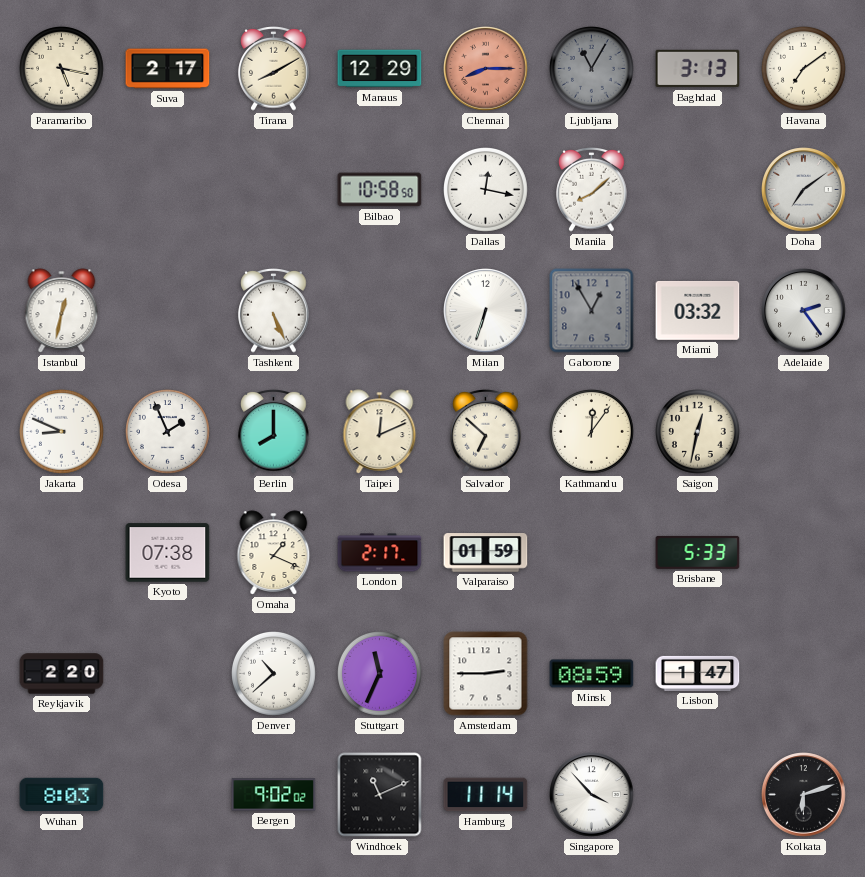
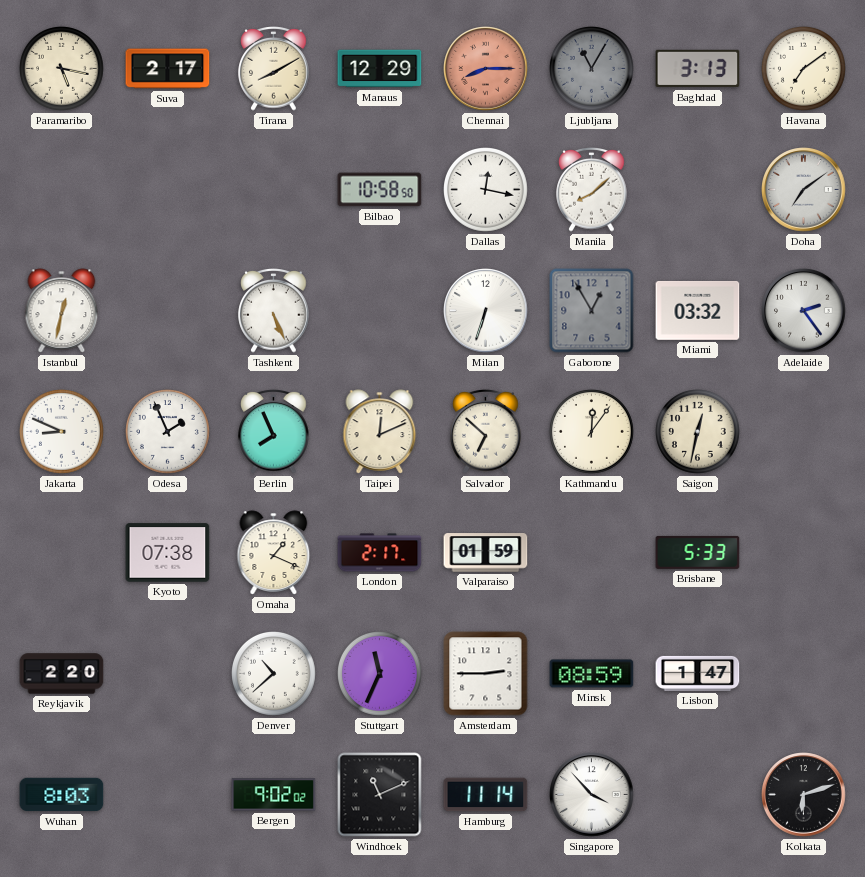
Berlin: 8:00 -> 7:56
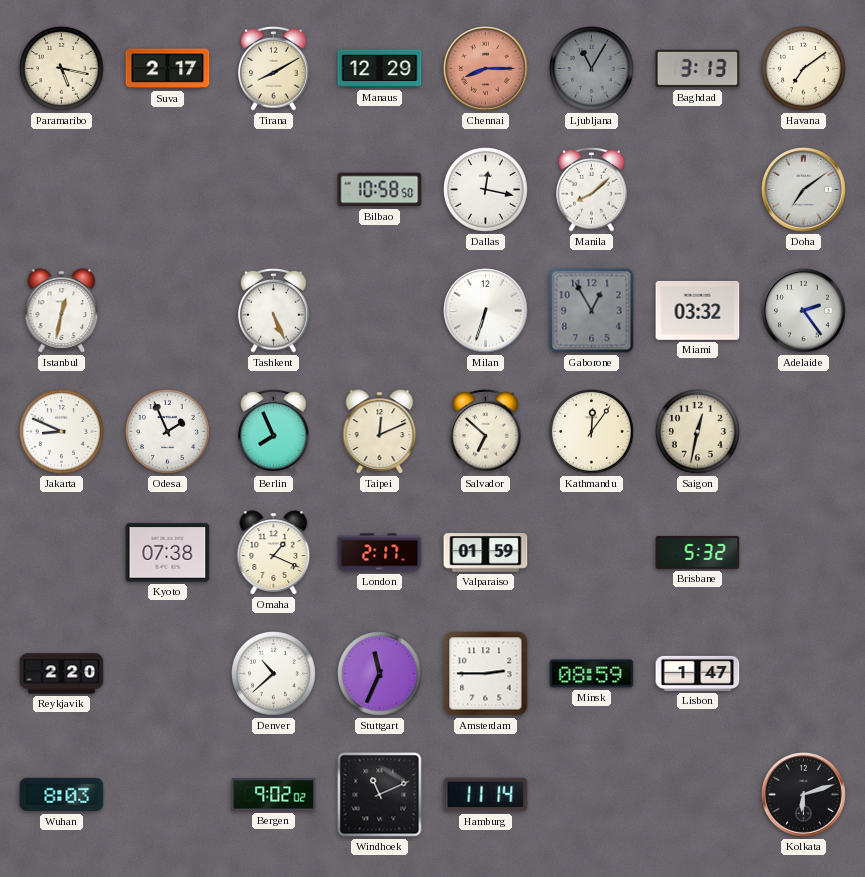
Brisbane: 5:33 -> 5:32
Singapore: 3:53 -> none
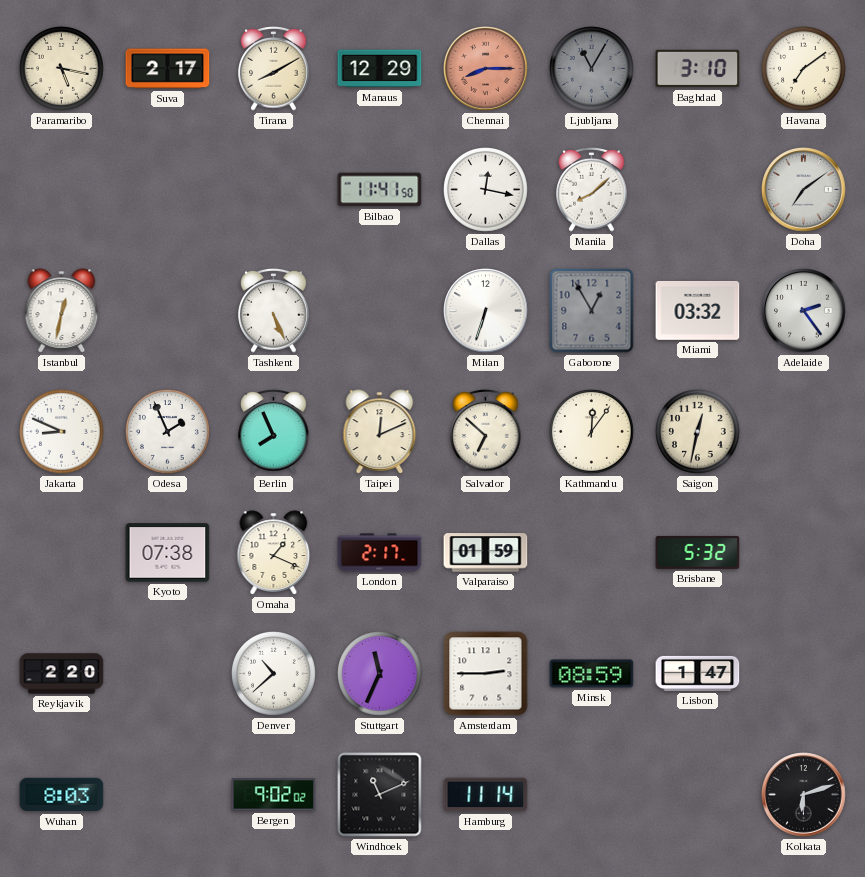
Baghdad: 3:13 -> 3:10
Bilbao: 10:58 -> 11:41
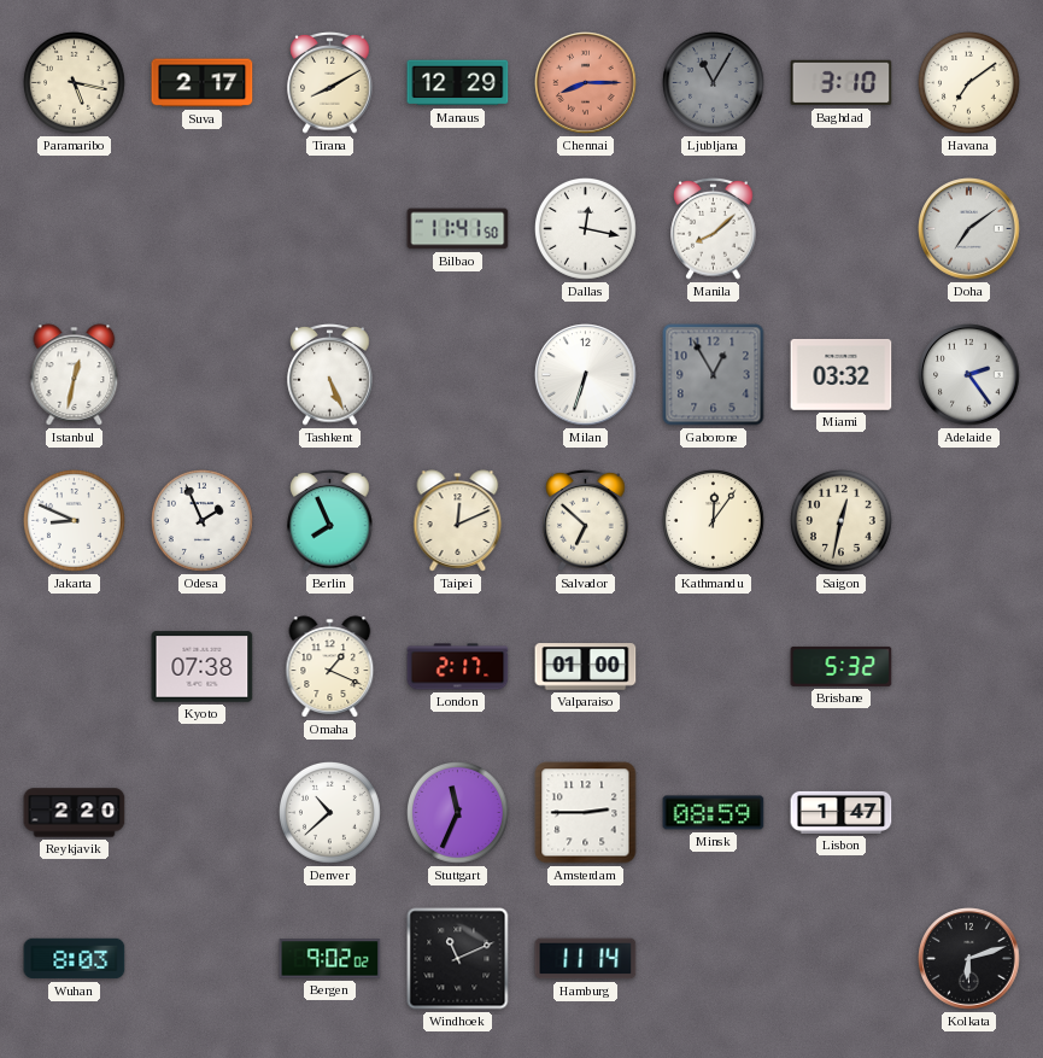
Valparaiso: 01:59 -> 01:00
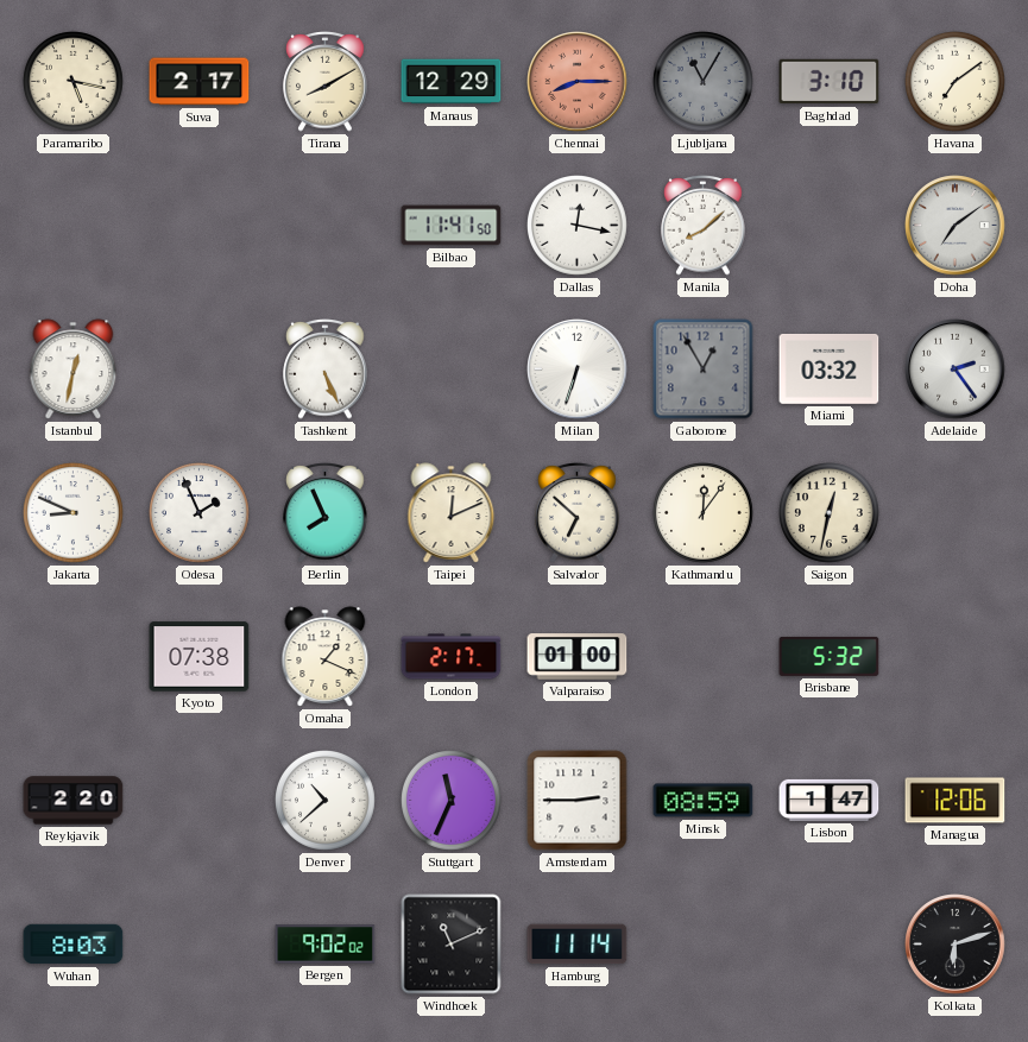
Managua: none -> 12:06
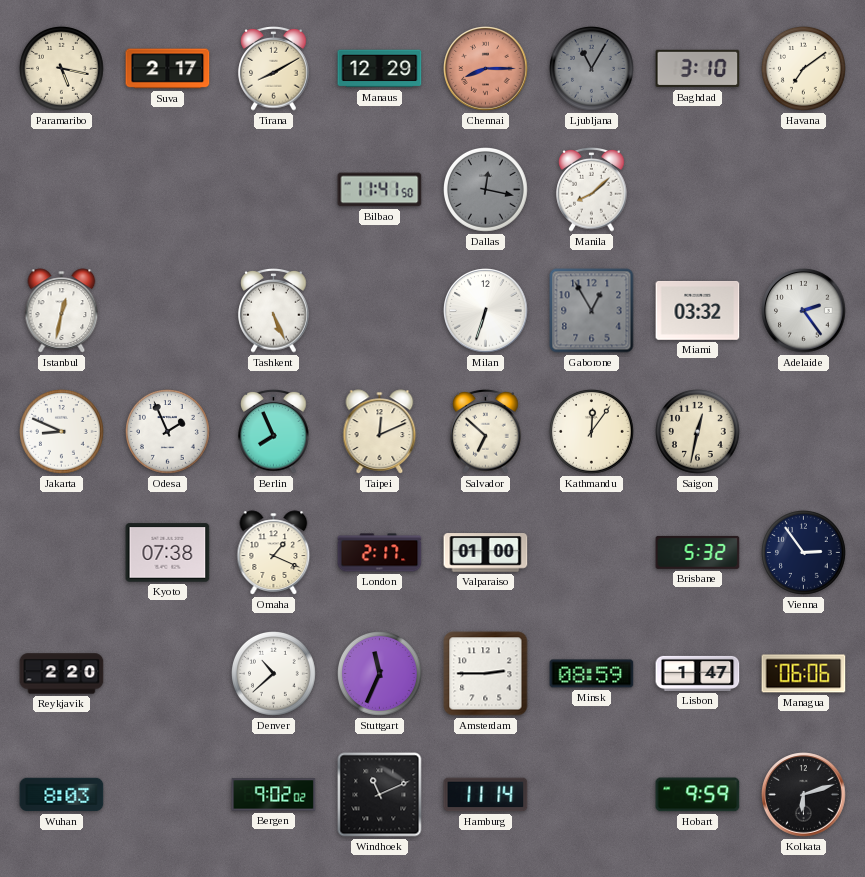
Dallas dial: white -> grey
Doha: 7:09 -> none
Vienna: none -> 2:54
Managua: 12:06 -> 06:06
Hobart: none -> 9:59
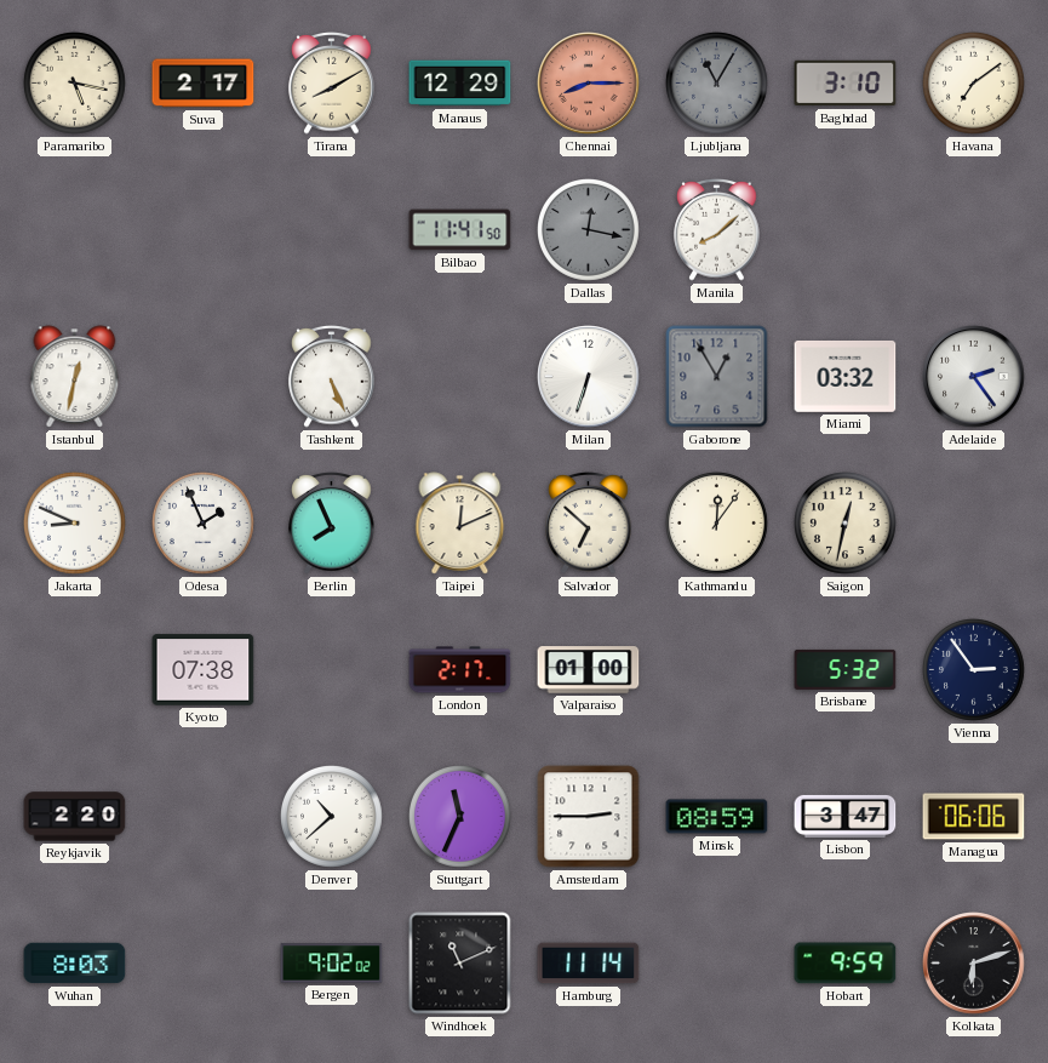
Omaha: 1:19 -> none
Lisbon: 1:47 -> 3:47
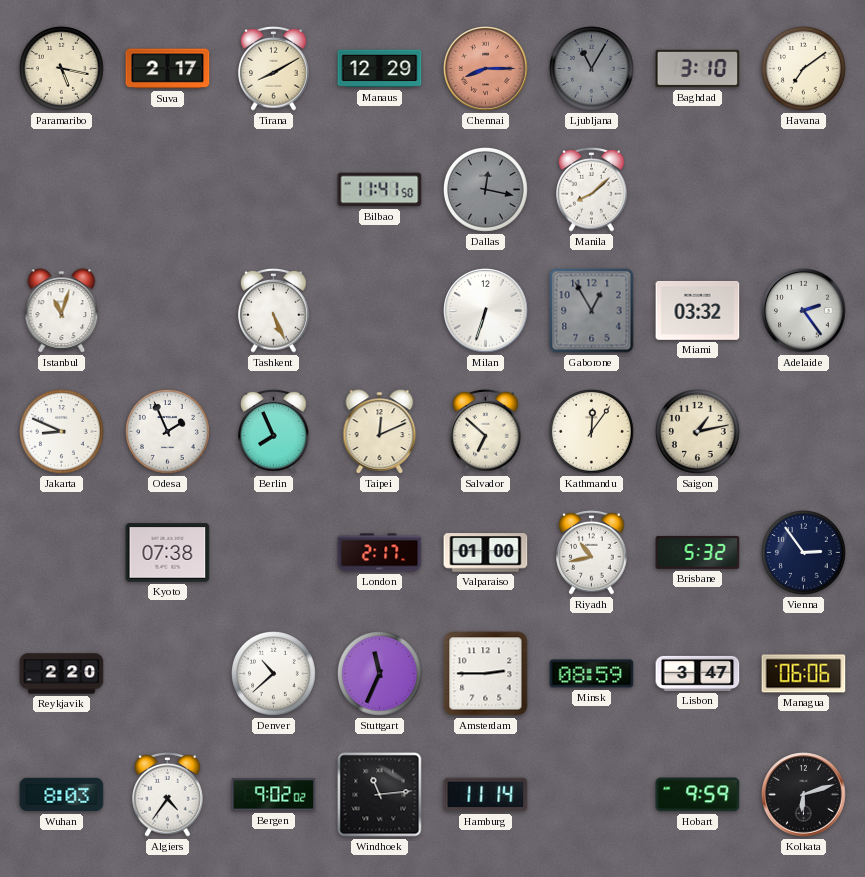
Istanbul: 12:32 -> 11:03
Saigon: 12:32 -> 1:13
Riyadh: none -> 10:43
Algiers: none -> 4:36
Windhoek: 11:11 -> 11:14
